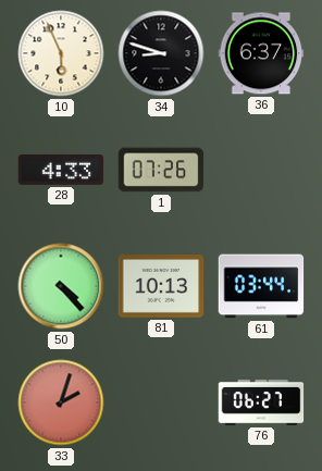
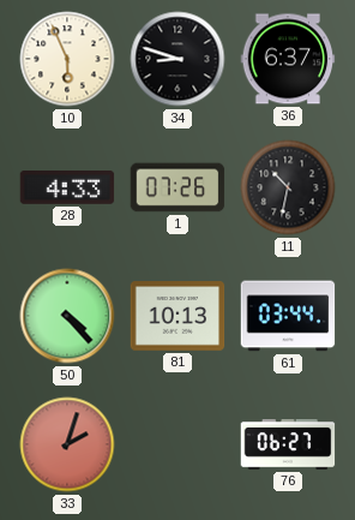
11: none -> 10:32
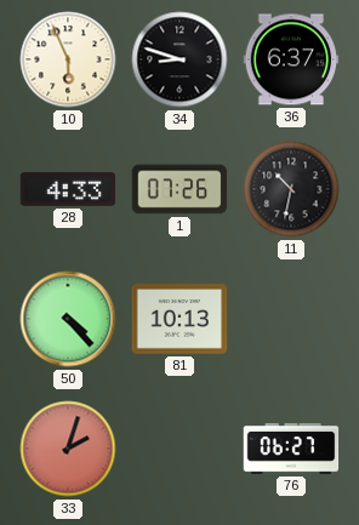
61: 03:44 -> none
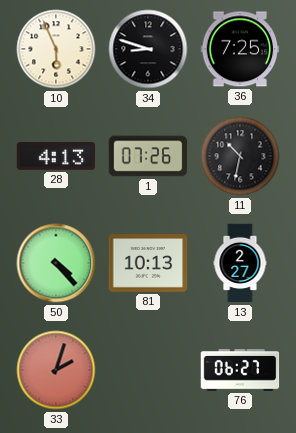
36: 6:37 -> 7:25
28: 4:33 -> 4:13
13: none -> 2:27
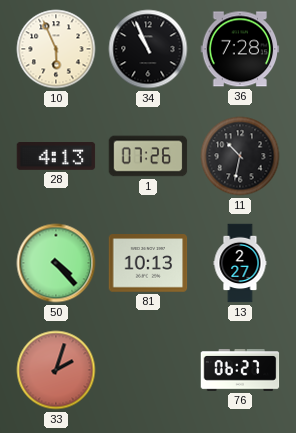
34: 8:48 -> 10:56
36: 7:25 -> 7:28
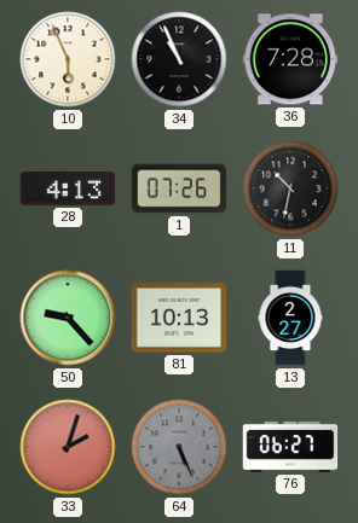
50: 4:23 -> 9:23
64: none -> 5:26
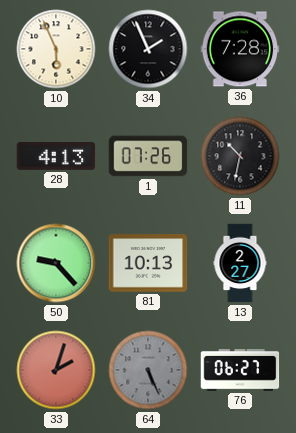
34: 10:56 -> 1:56
